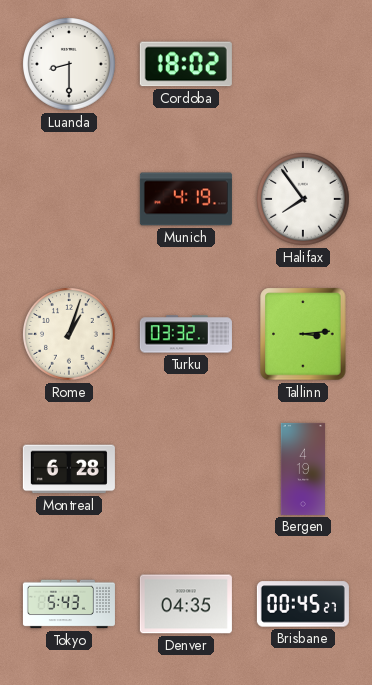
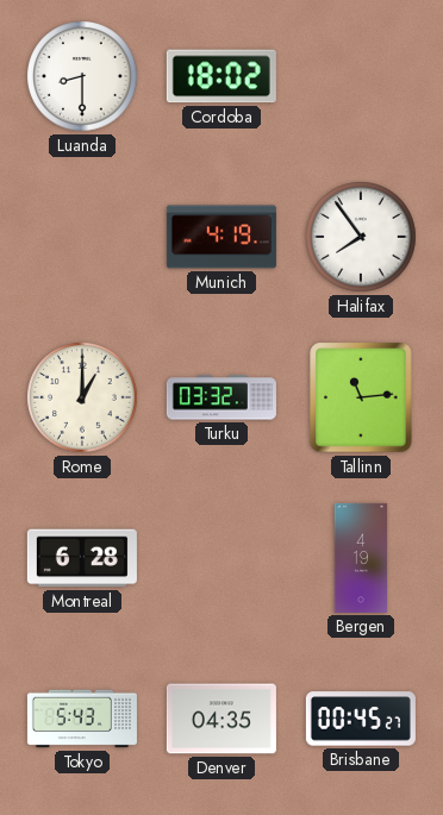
Rome: 1:03 -> 1:00
Tallinn: 3:14 -> 11:14
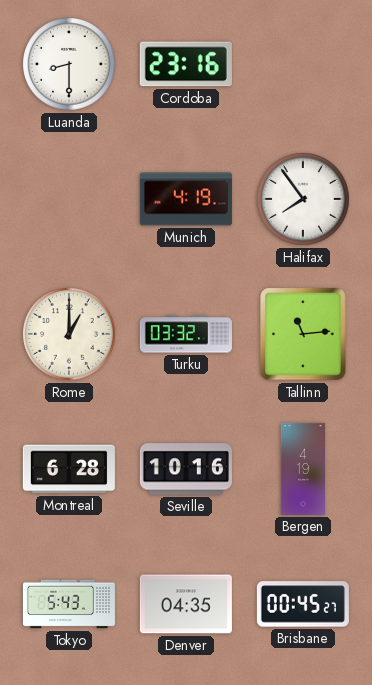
Cordoba: 18:02 -> 23:16
Seville: none -> 10:16
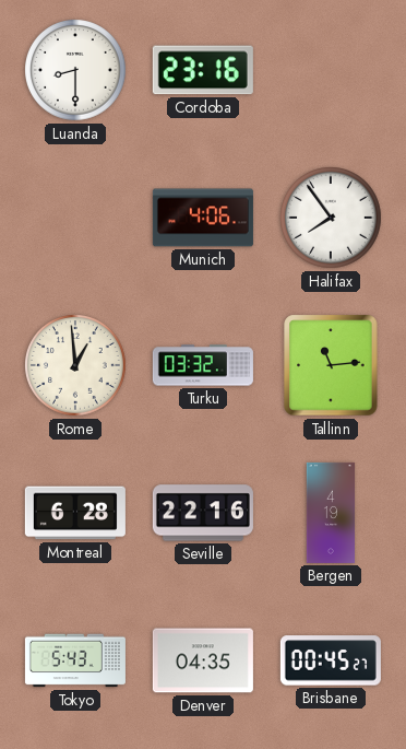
Munich: 4:19 -> 4:06
Rome: 1:00 -> 12:59
Seville: 10:16 -> 22:16
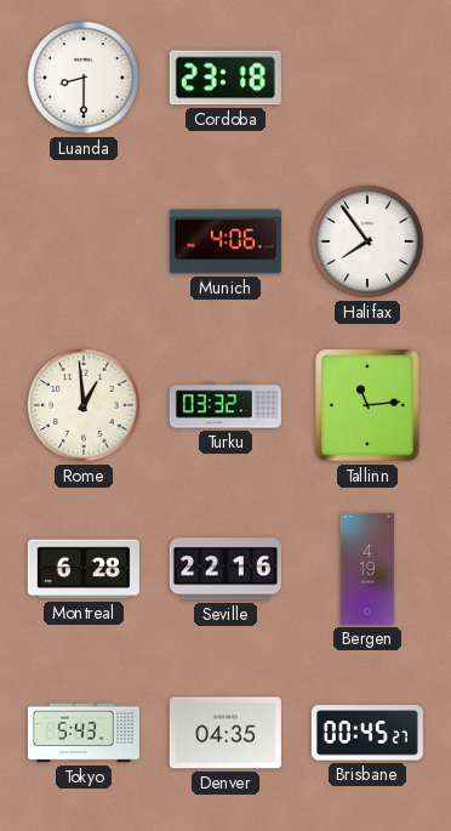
Cordoba: 23:16 -> 23:18
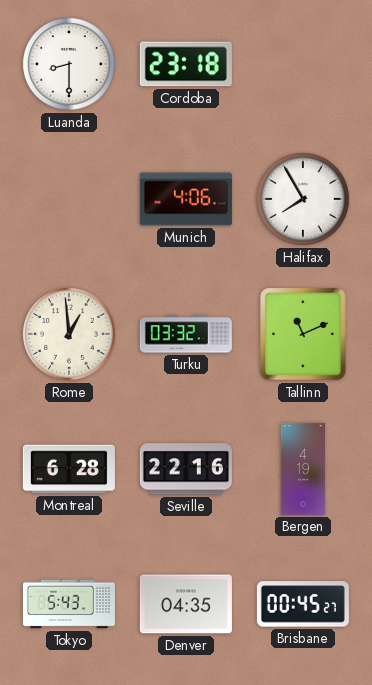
Halifax: 7:54 -> 7:55
Tallinn: 11:14 -> 11:11
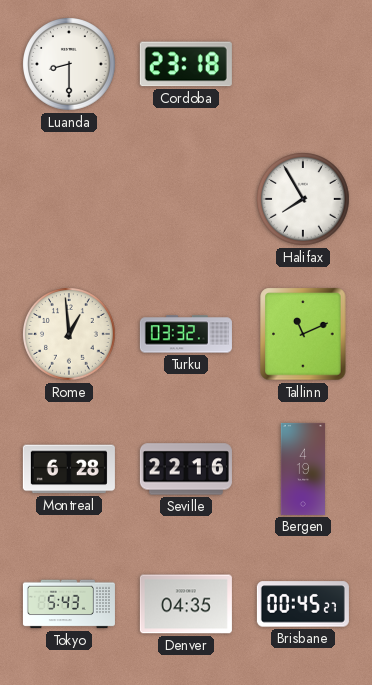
Munich: 4:06 -> none
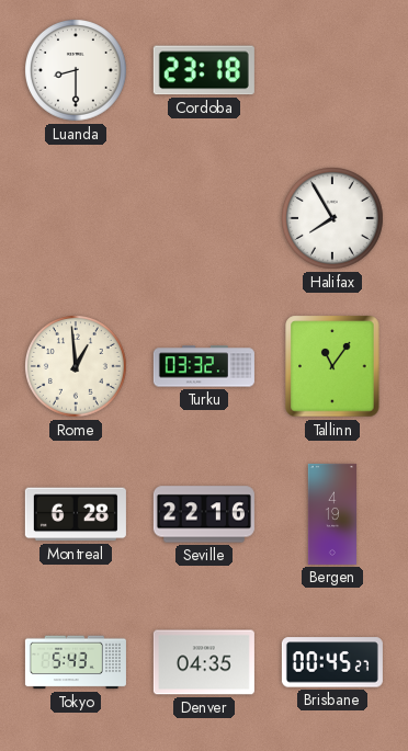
Tallinn: 11:11 -> 11:06
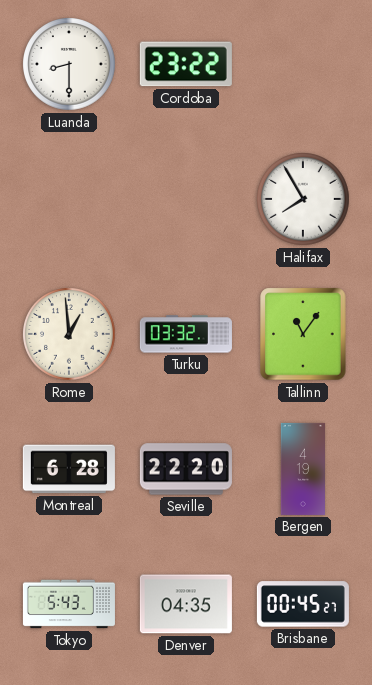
Cordoba: 23:18 -> 23:22
Seville: 22:16 -> 22:20
